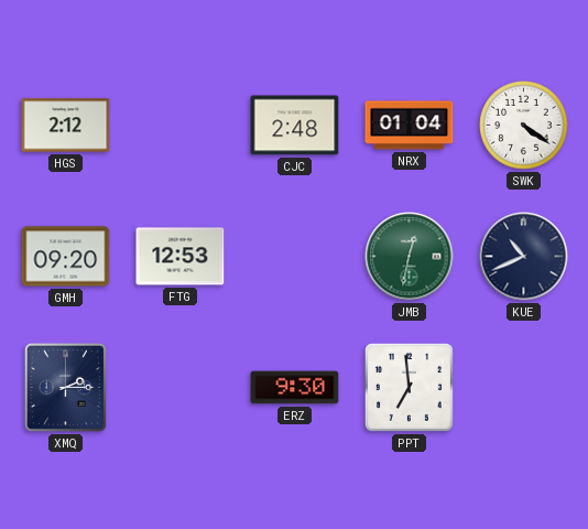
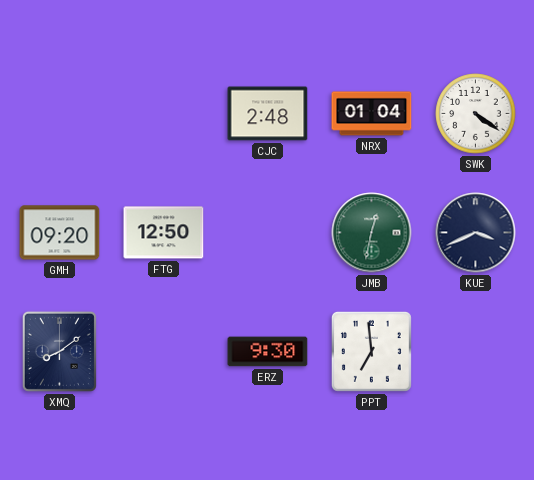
HGS: 2:12 -> none
FTG: 12:53 -> 12:50
KUE: 10:41 -> 3:41
XMQ: 2:15 -> 8:09
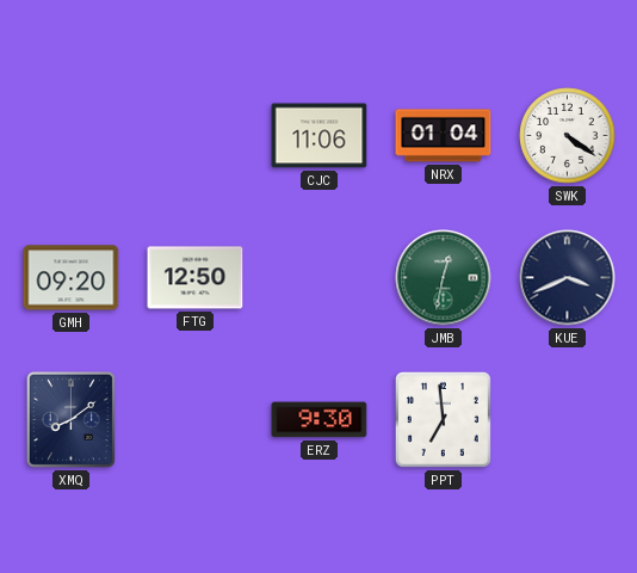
CJC: 2:48 -> 11:06
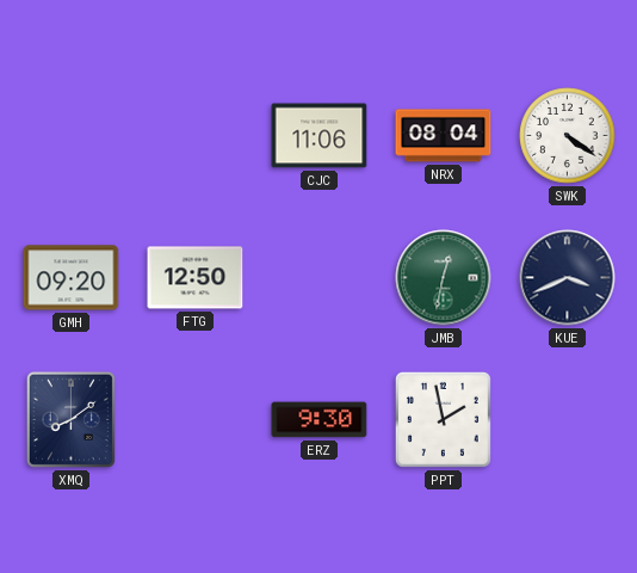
NRX: 01:04 -> 08:04
PPT: 6:59 -> 1:58
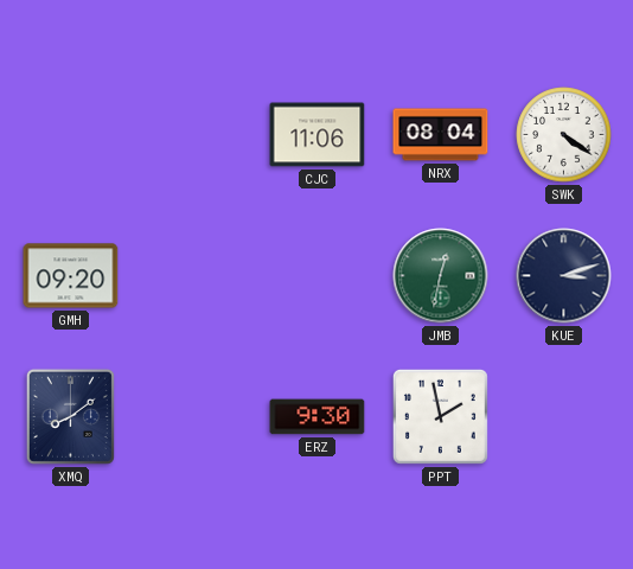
FTG: 12:50 -> none
KUE: 3:41 -> 3:12
